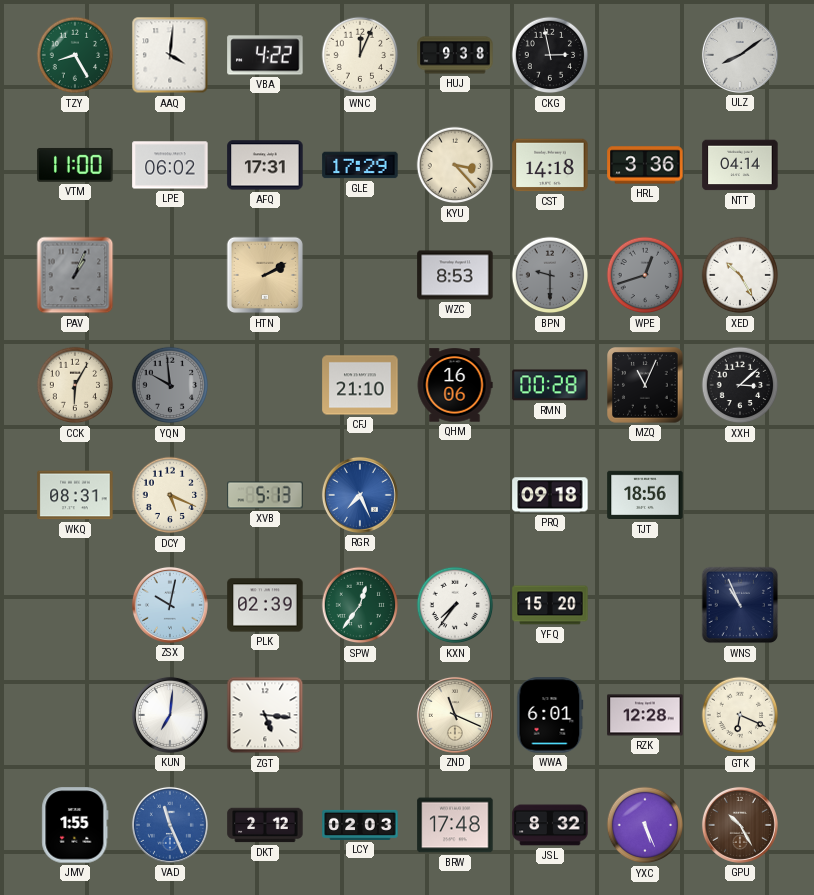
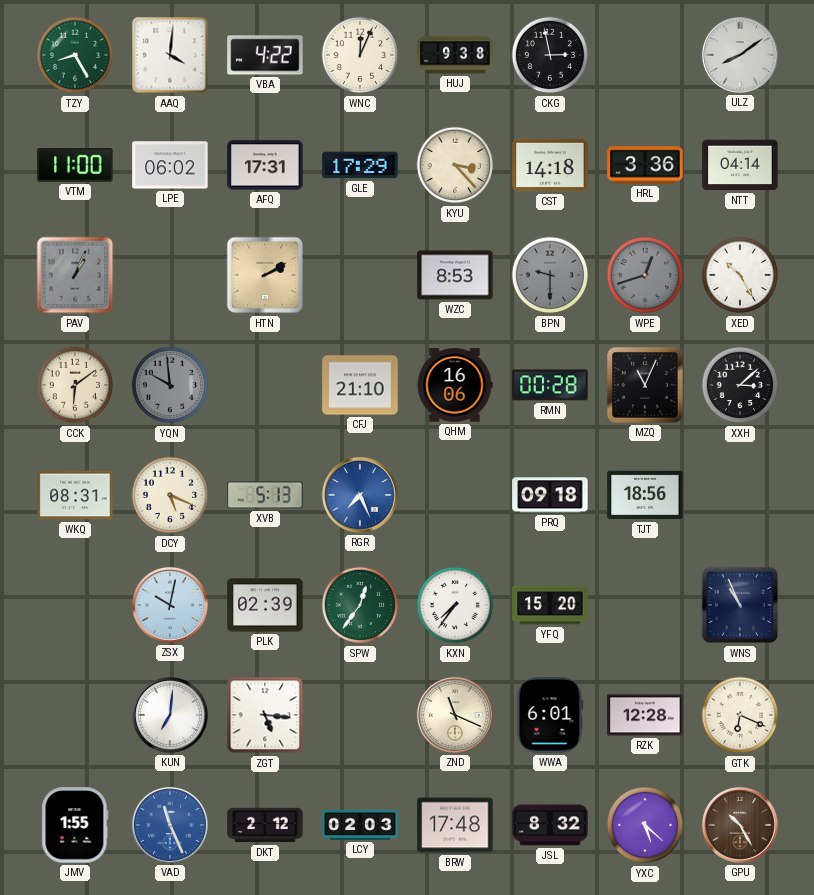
CCK: 6:05 -> 6:09
YXC: 5:26 -> 5:22
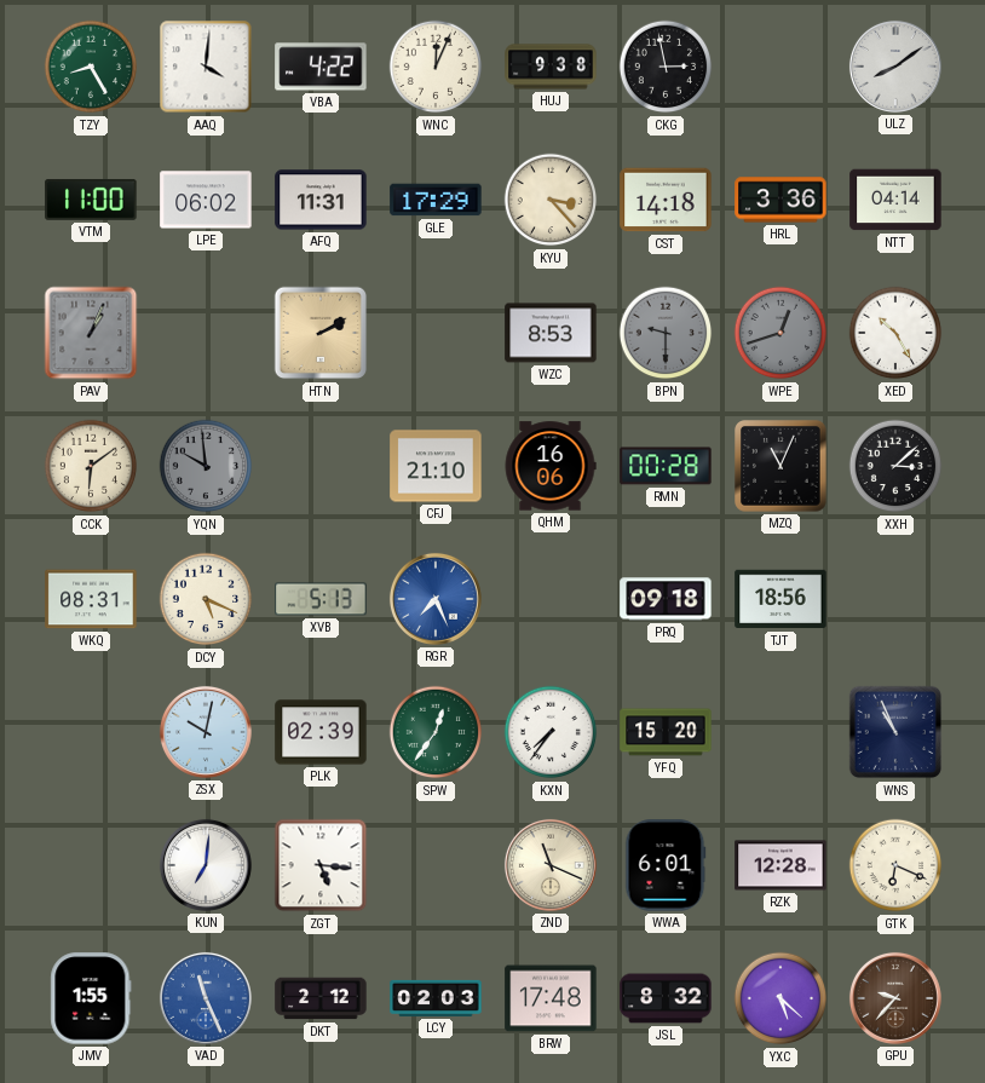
AFQ: 17:31 -> 11:31
GPU: 10:25 -> 9:37
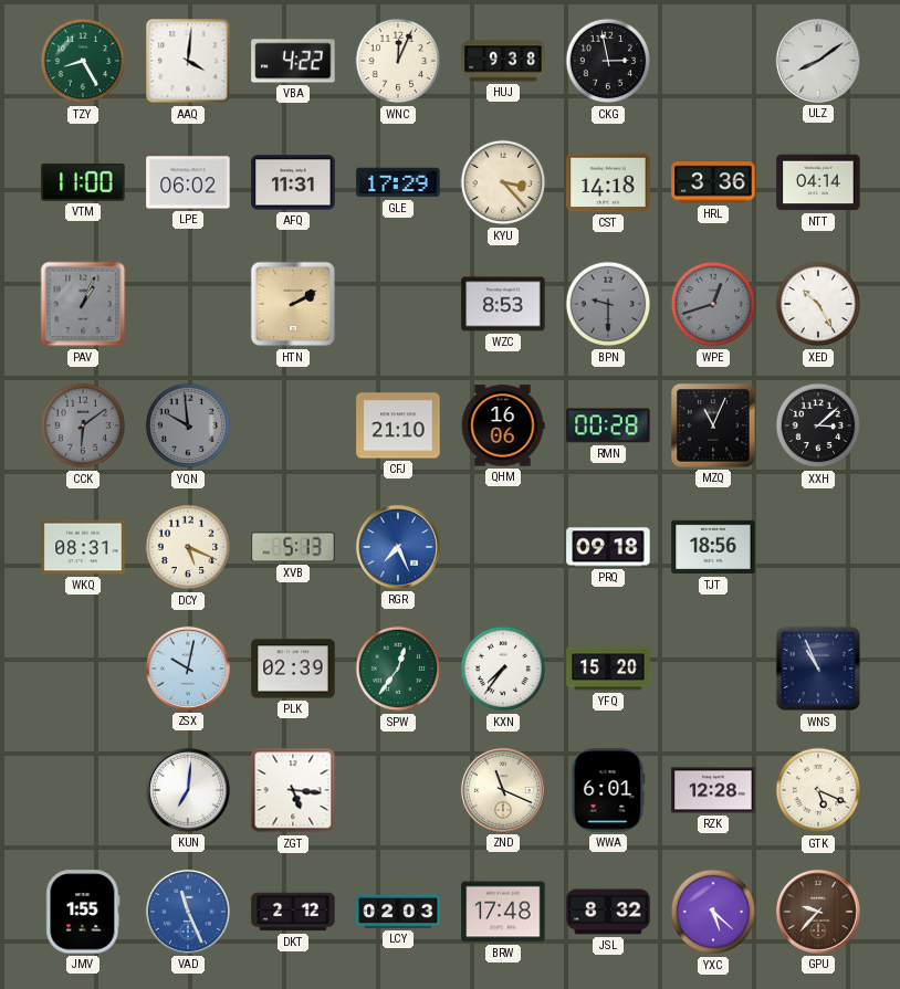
CCK dial: cream -> grey
GTK: 6:19 -> 5:19
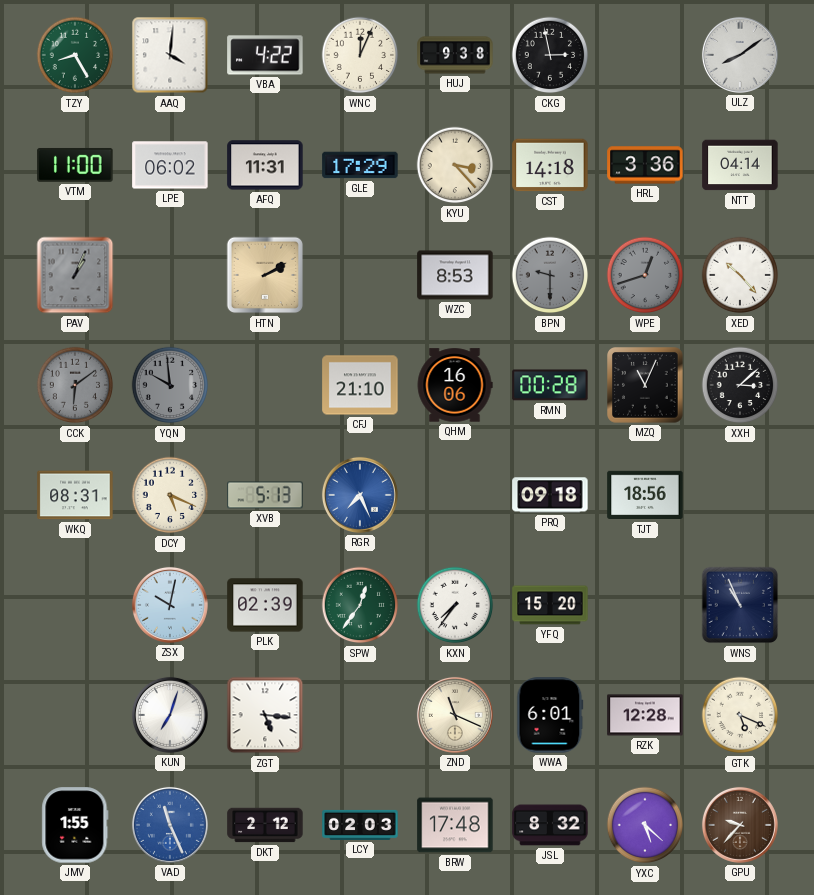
XED: 10:25 -> 10:23
KUN: 7:01 -> 7:03
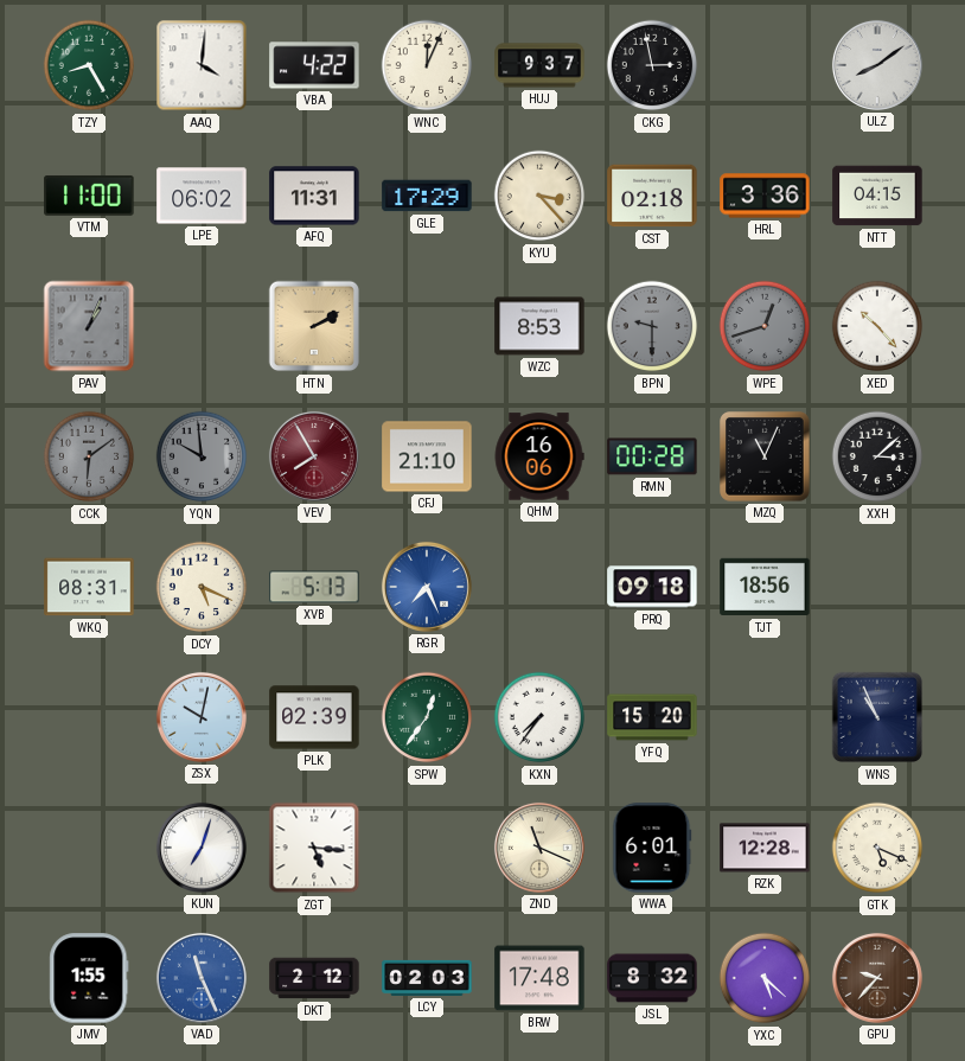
HUJ: 9:38 -> 9:37
CST: 14:18 -> 02:18
NTT: 04:14 -> 04:15
VEV: none -> 7:55
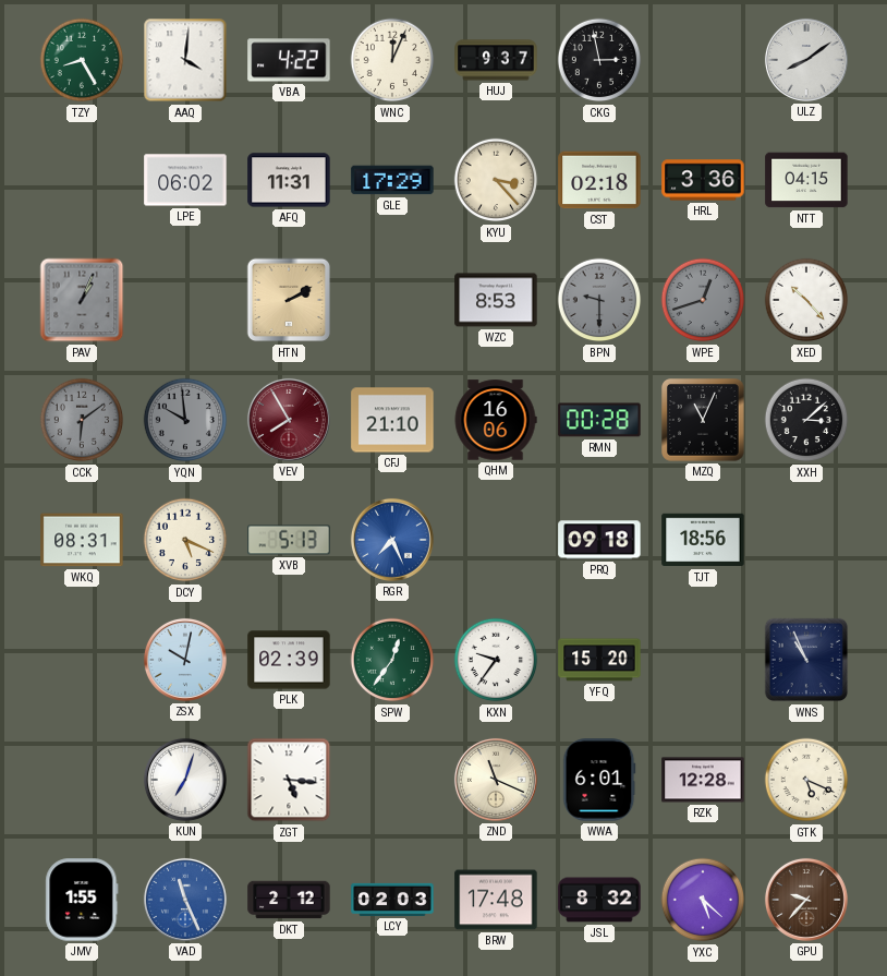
VTM: 11:00 -> none
KXN: 7:36 -> 9:36
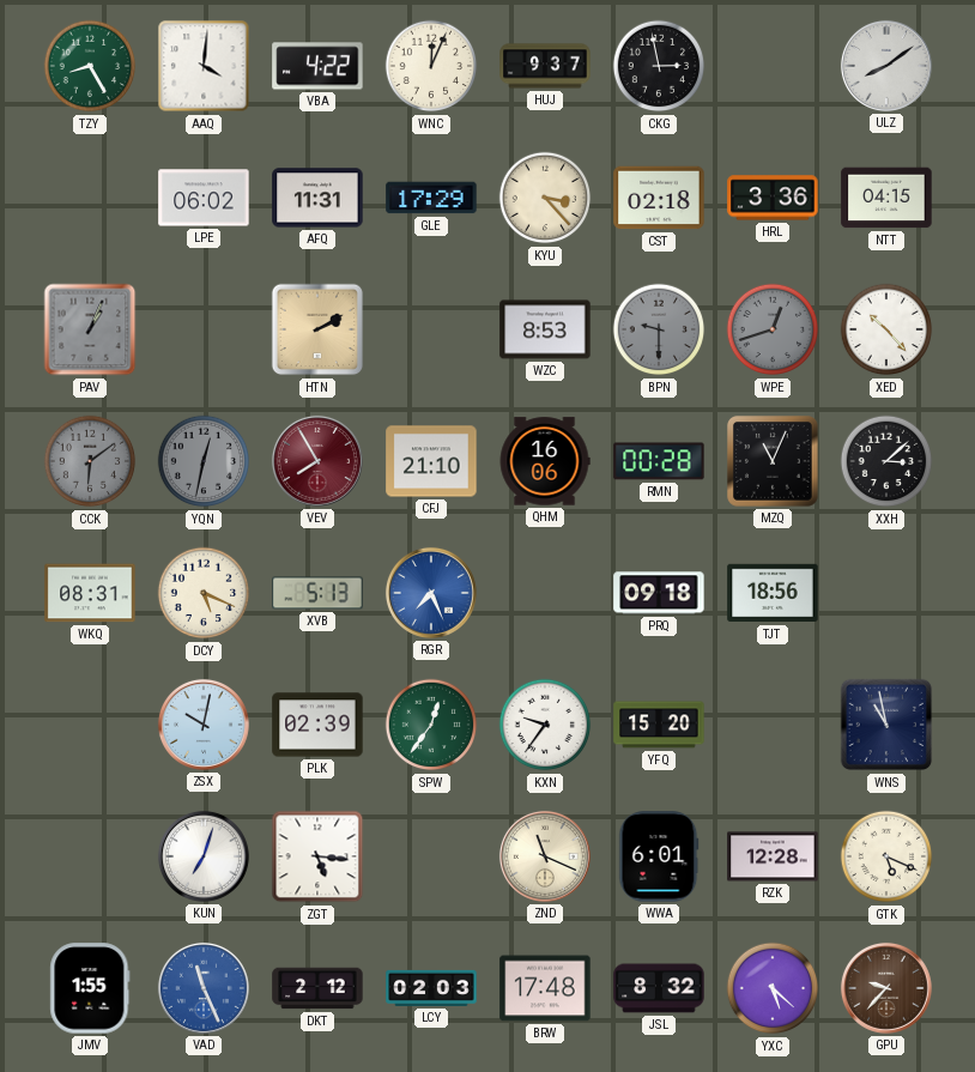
YQN: 9:59 -> 12:32
WNS: 10:56 -> 10:58
